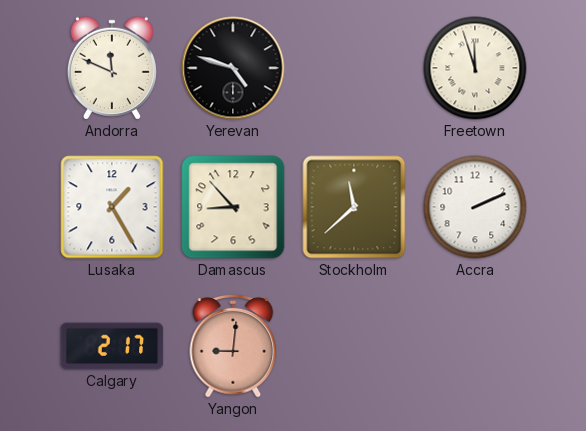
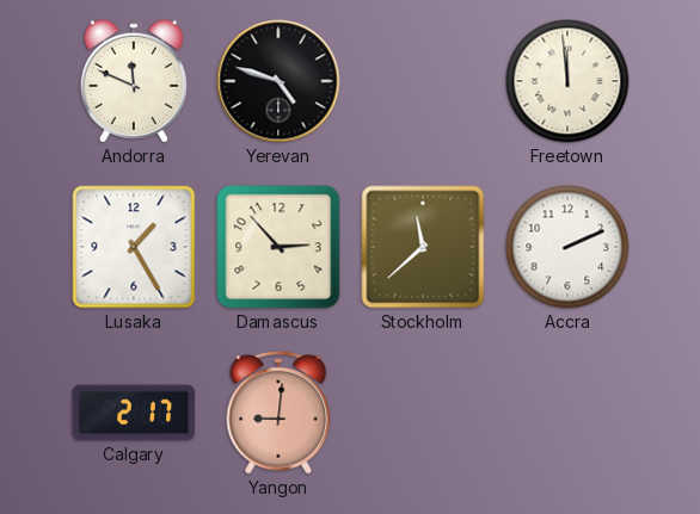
Freetown: 11:57 -> 11:59
Damascus: 8:53 -> 2:53
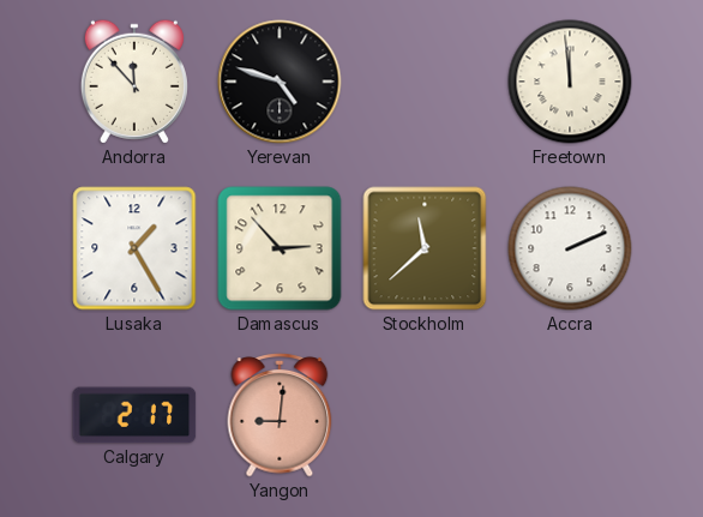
Andorra: 11:49 -> 11:53
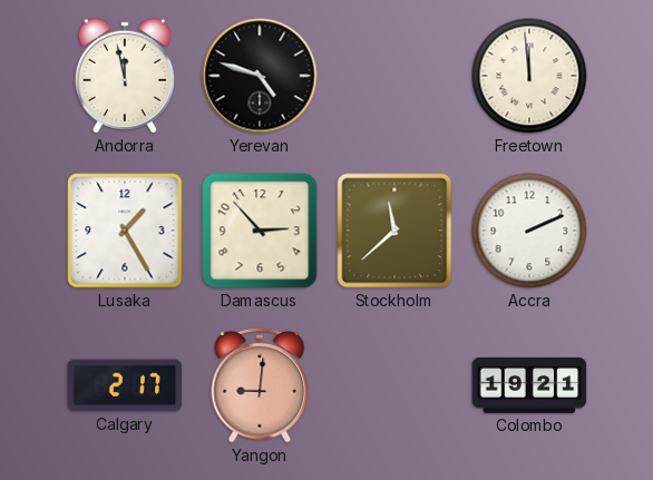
Andorra: 11:53 -> 11:58
Colombo: none -> 19:21
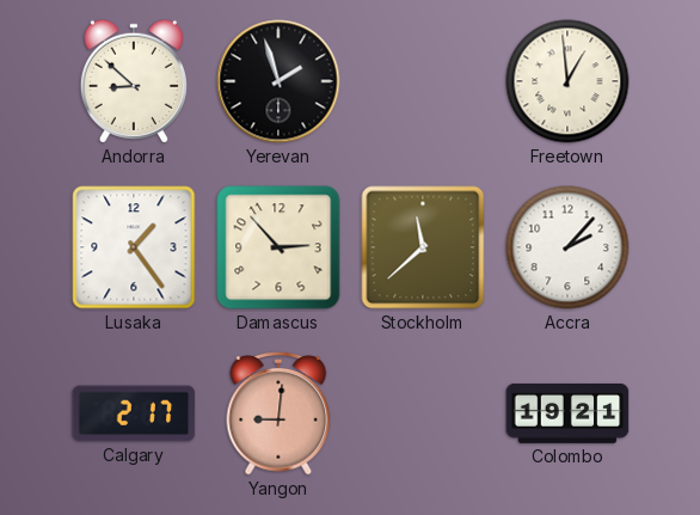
Andorra: 11:58 -> 8:52
Yerevan: 4:48 -> 1:57
Freetown: 11:59 -> 12:59
Lusaka: 1:25 -> 1:24
Accra: 2:11 -> 2:07
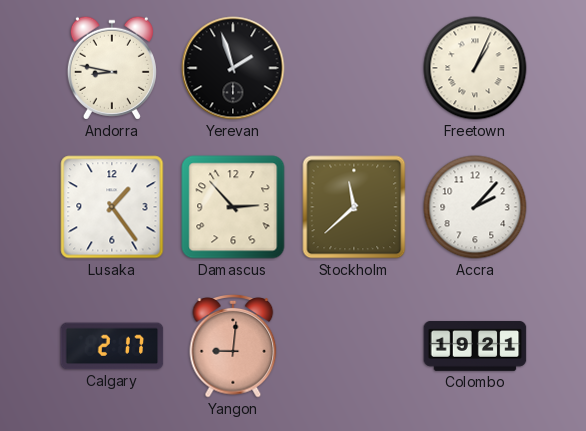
Andorra: 8:52 -> 8:47
Freetown: 12:59 -> 1:04
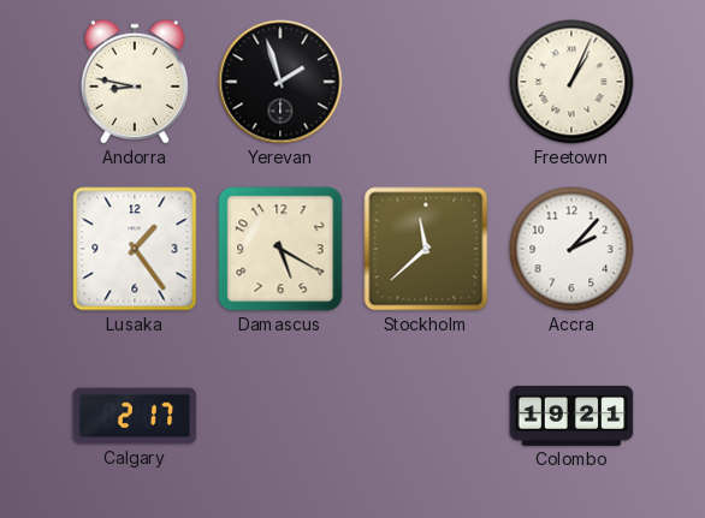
Damascus: 2:53 -> 5:20
Yangon: 9:01 -> none
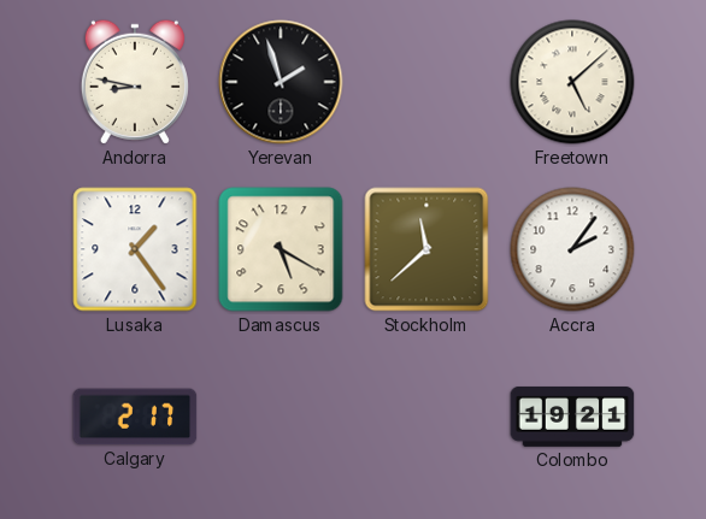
Freetown: 1:04 -> 5:08
Accra: 2:07 -> 2:06
